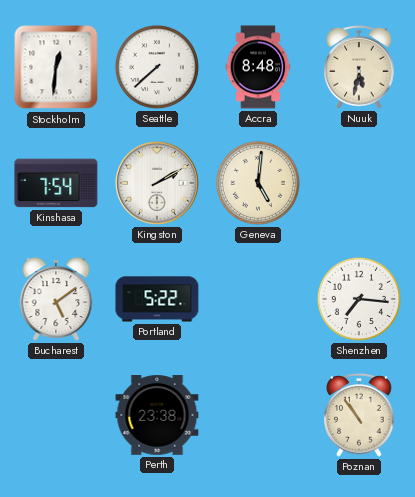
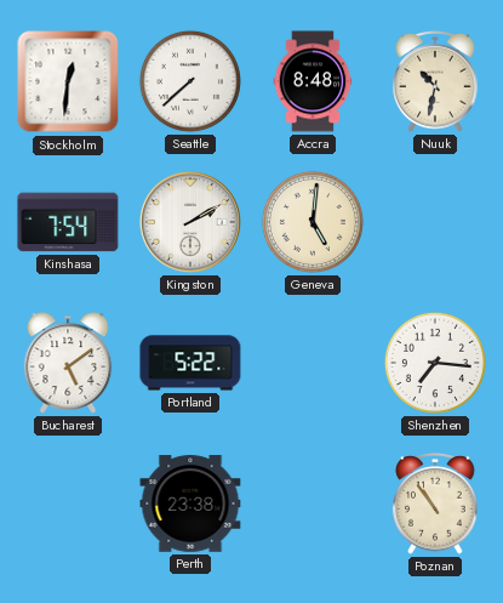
Nuuk: 5:32 -> 10:32
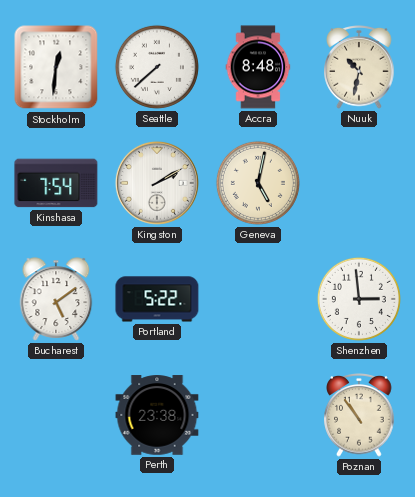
Geneva: 5:01 -> 5:02
Shenzhen: 7:16 -> 2:59
